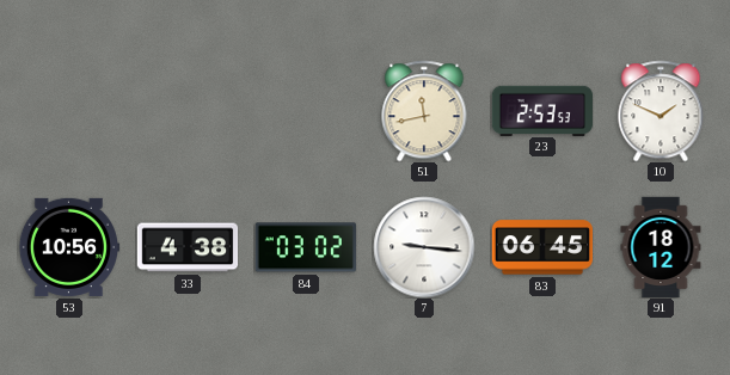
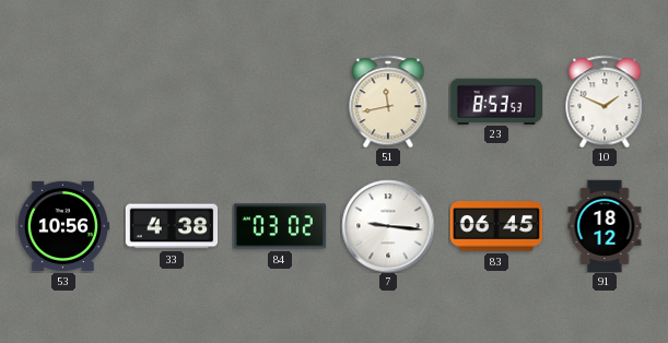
23: 2:53 -> 8:53
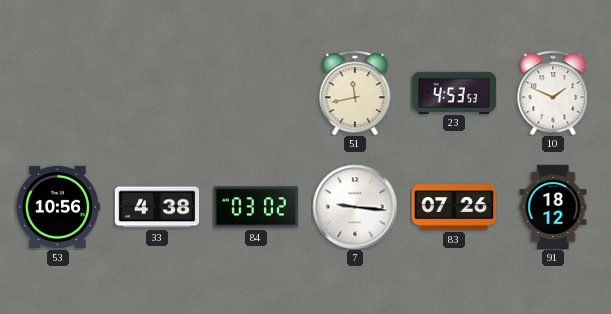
23: 8:53 -> 4:53
83: 06:45 -> 07:26
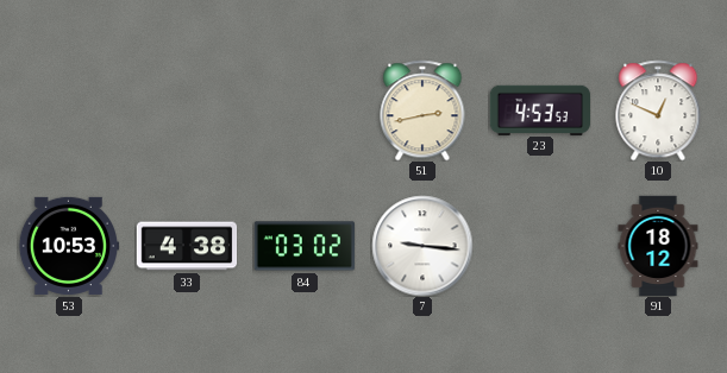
51: 11:43 -> 2:43
10: 1:49 -> 12:49
53: 10:56 -> 10:53
83: 07:26 -> none
